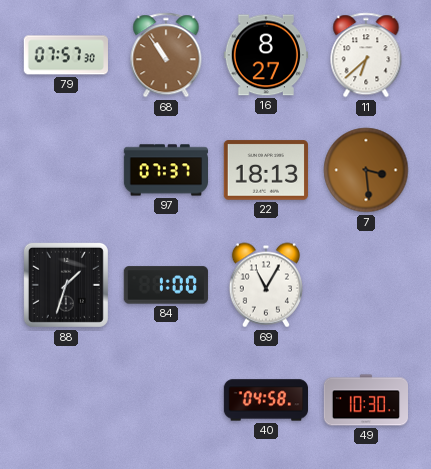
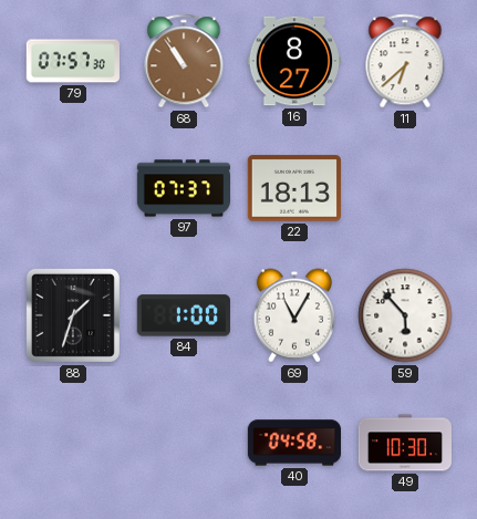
7: 3:29 -> none
59: none -> 5:53
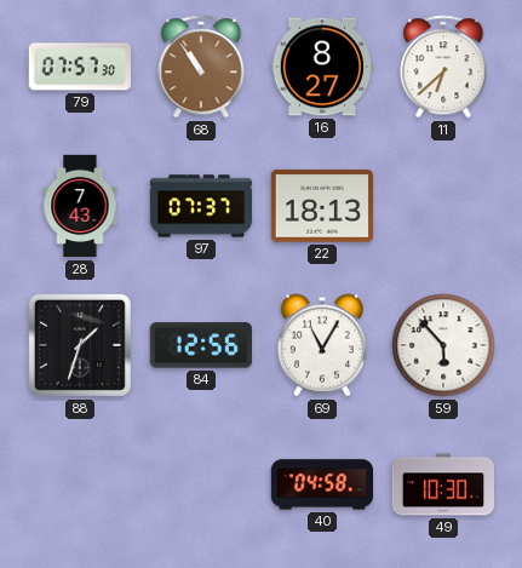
28: none -> 7:43
84: 1:00 -> 12:56
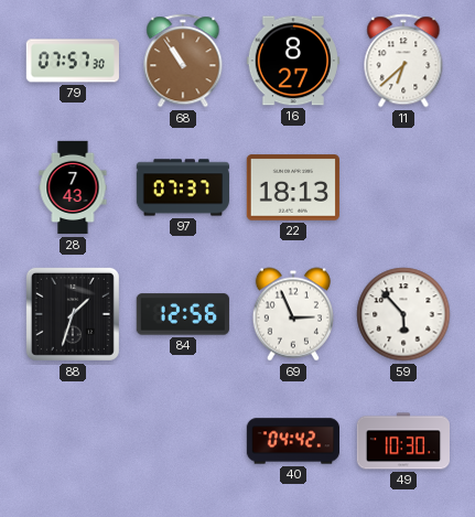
69: 11:05 -> 2:56
40: 04:58 -> 04:42
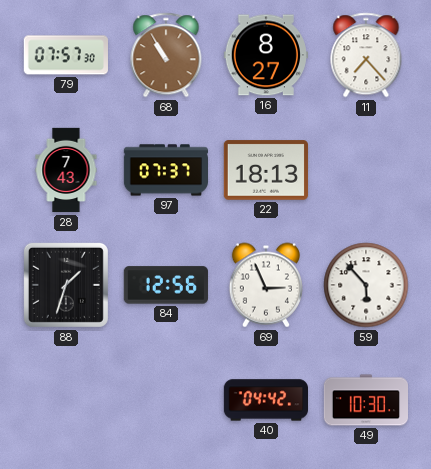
68: 10:54 -> 10:55
11: 6:38 -> 7:23
